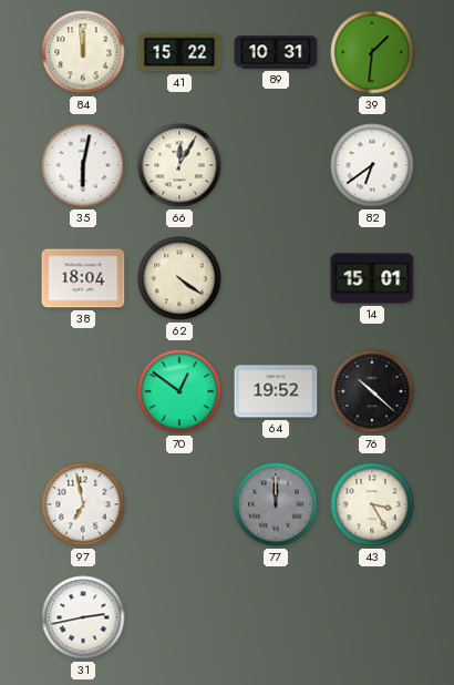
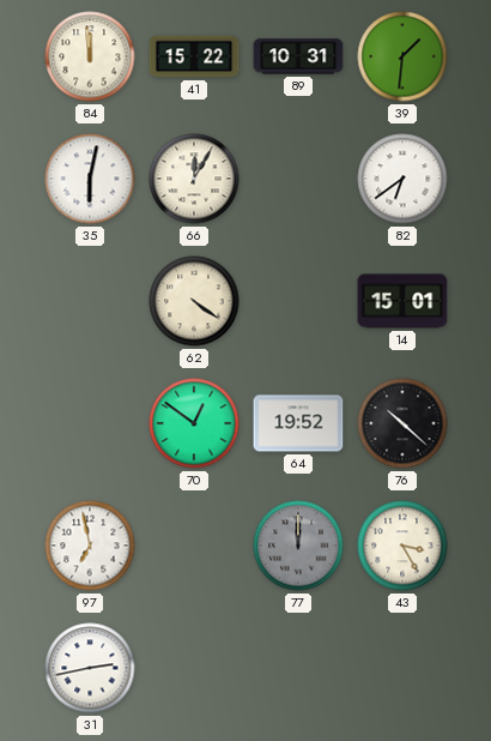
38: 18:04 -> none
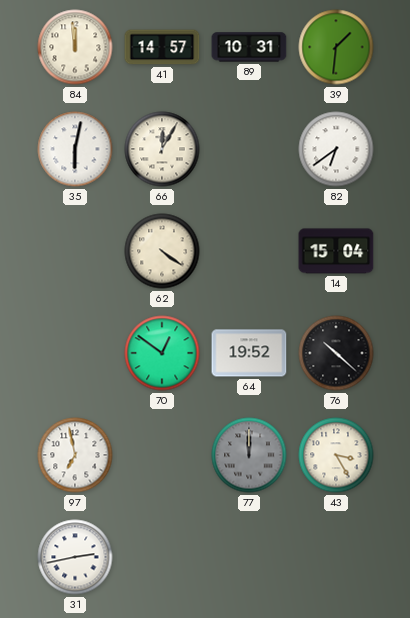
41: 15:22 -> 14:57
14: 15:01 -> 15:04
